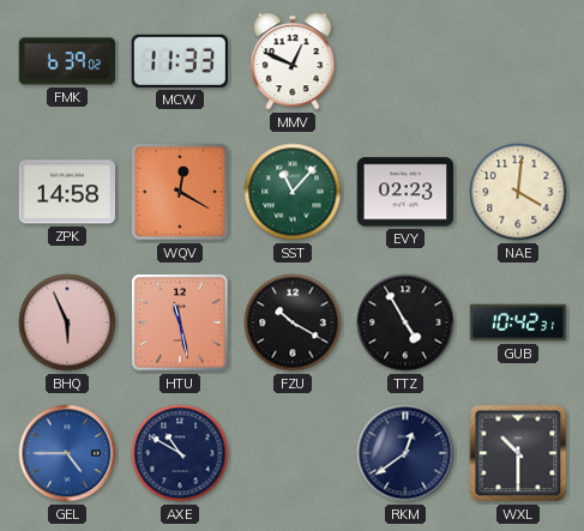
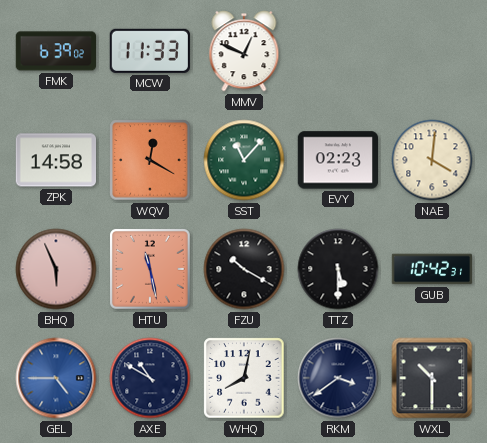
TTZ: 4:55 -> 5:30
WHQ: none -> 8:02
RKM: 12:39 -> 3:39
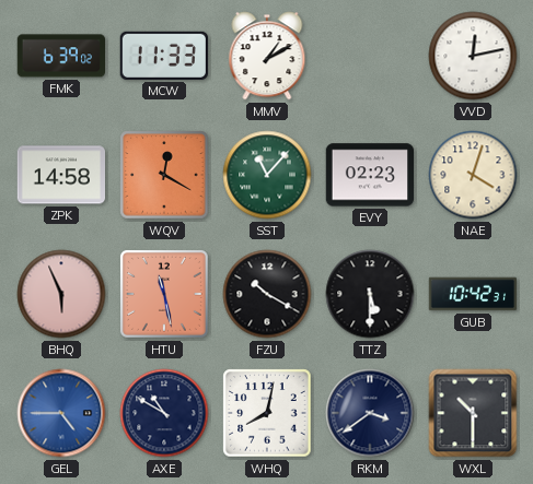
MMV: 12:49 -> 1:10
VVD: none -> 12:13
NAE: 4:01 -> 4:03
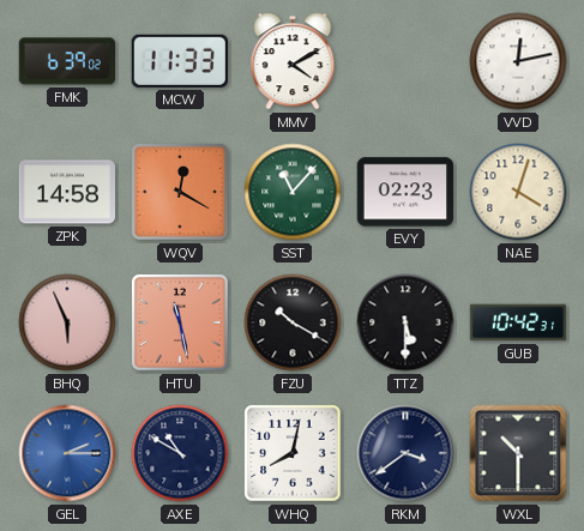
MMV: 1:10 -> 4:10
GEL: 4:45 -> 2:15
